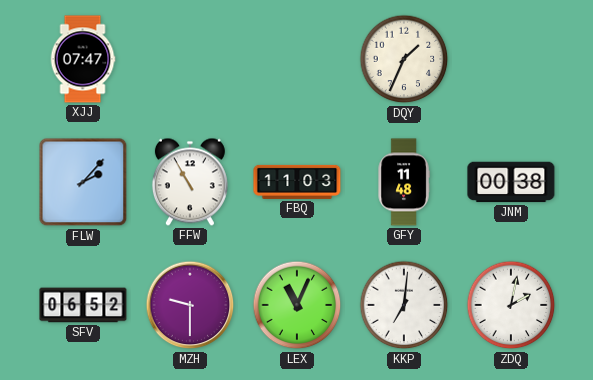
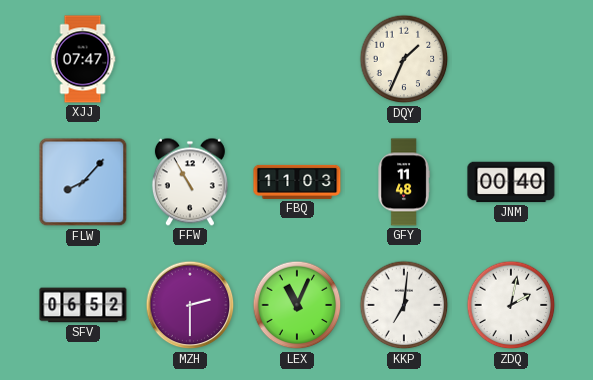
FLW: 2:07 -> 8:07
JNM: 00:38 -> 00:40
MZH: 9:30 -> 2:30
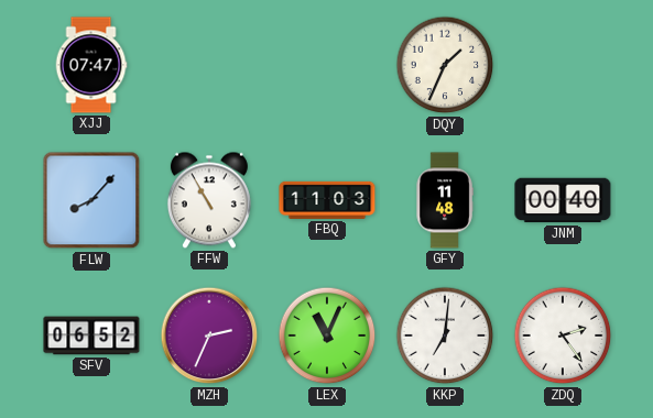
MZH: 2:30 -> 2:34
ZDQ: 2:02 -> 2:24
